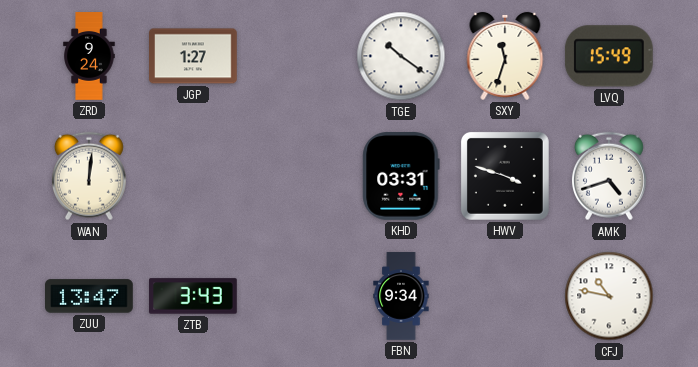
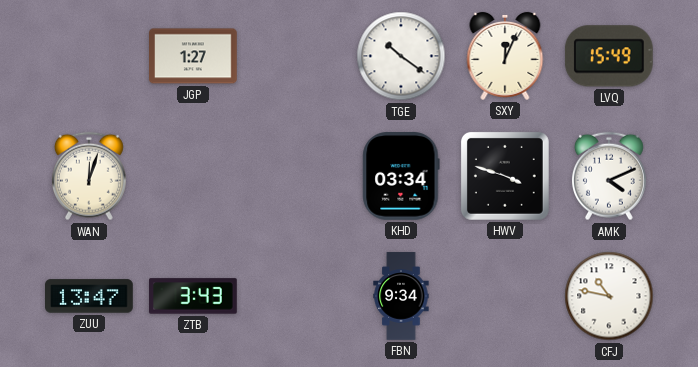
ZRD: 9:24 -> none
SXY: 11:33 -> 12:04
WAN: 12:01 -> 12:03
KHD: 03:31 -> 03:34
AMK: 4:42 -> 4:11
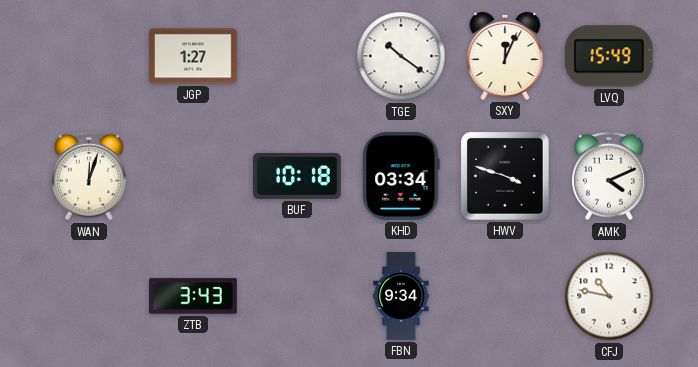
BUF: none -> 10:18
ZUU: 13:47 -> none
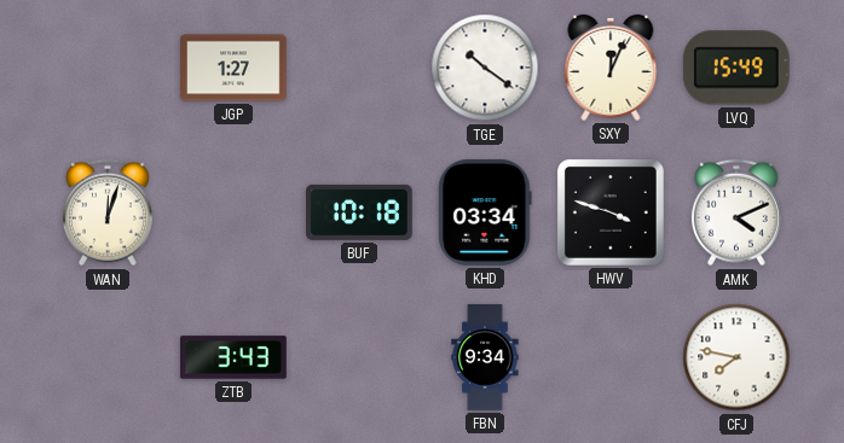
CFJ: 10:47 -> 7:47
